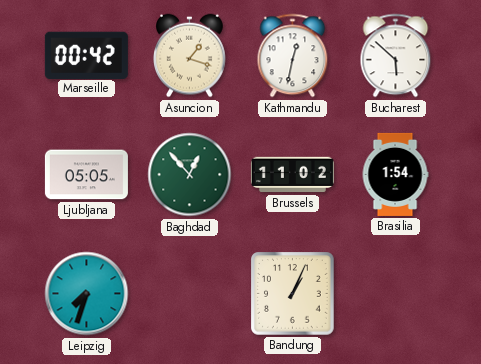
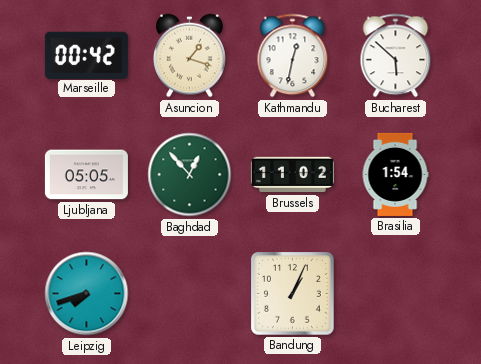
Leipzig: 7:33 -> 7:42
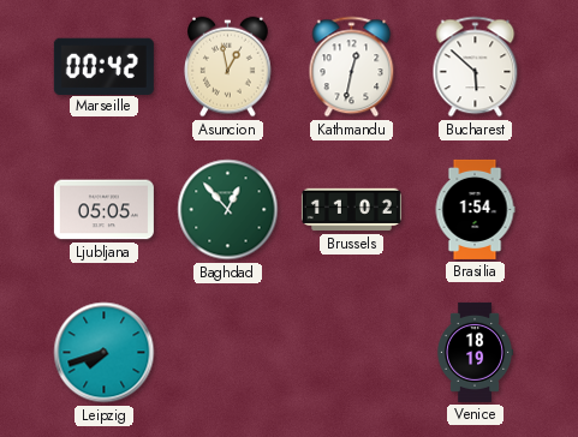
Asuncion: 1:18 -> 12:58
Bandung: 1:04 -> none
Venice: none -> 18:19
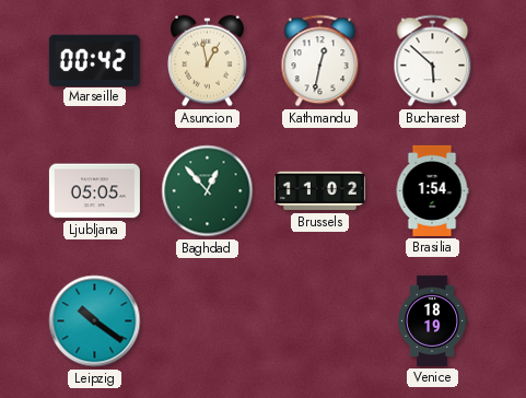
Leipzig: 7:42 -> 10:21
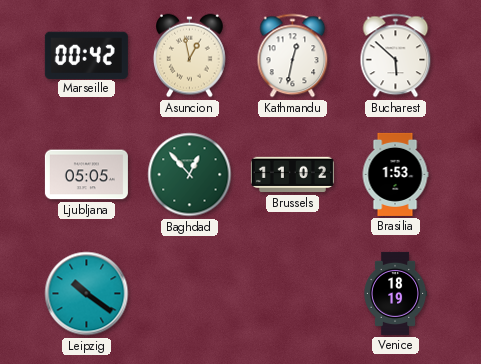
Brasilia: 1:54 -> 1:53
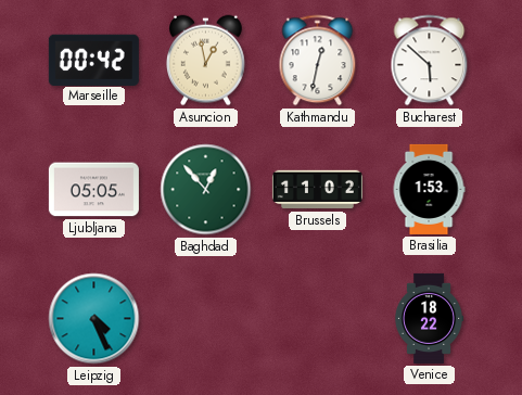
Leipzig: 10:21 -> 4:26
Venice: 18:19 -> 18:22
